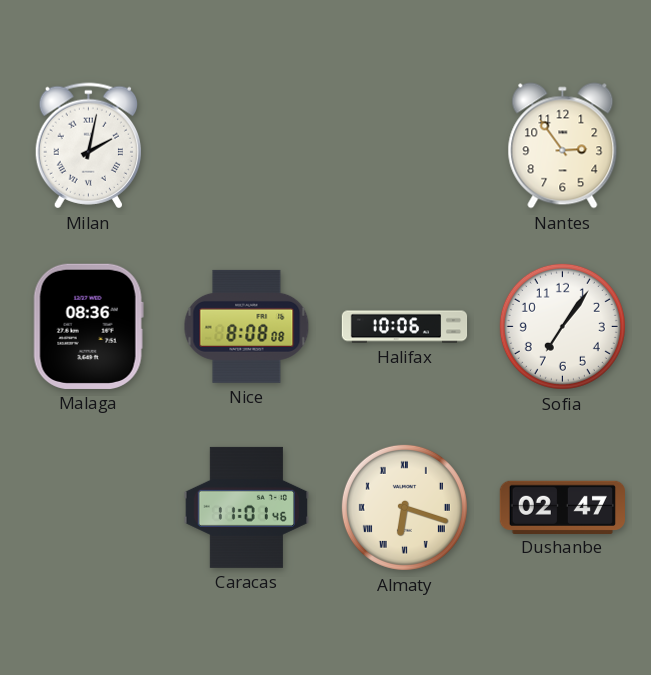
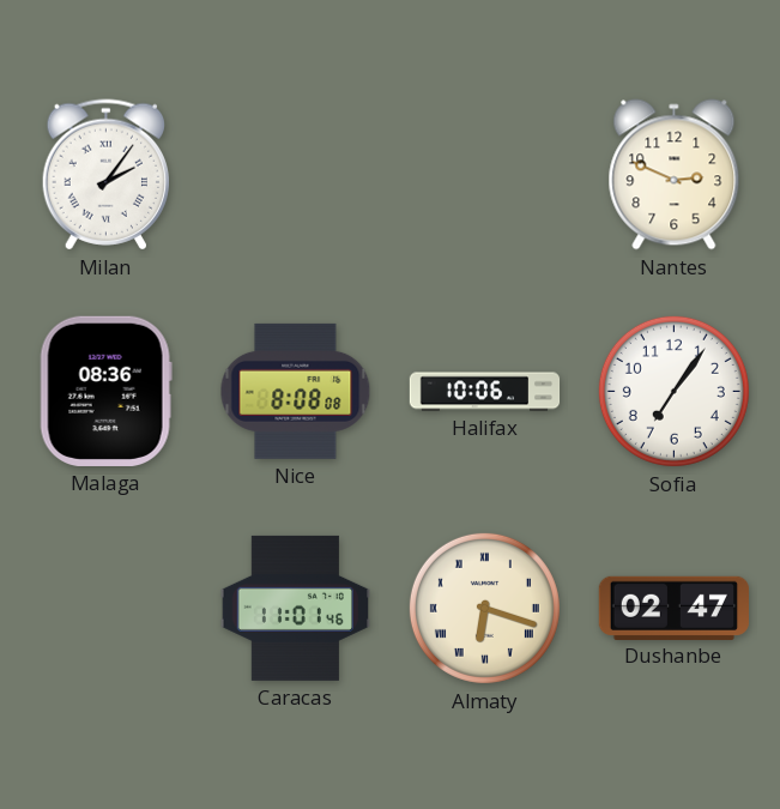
Milan: 2:02 -> 2:06
Nantes: 2:54 -> 2:49
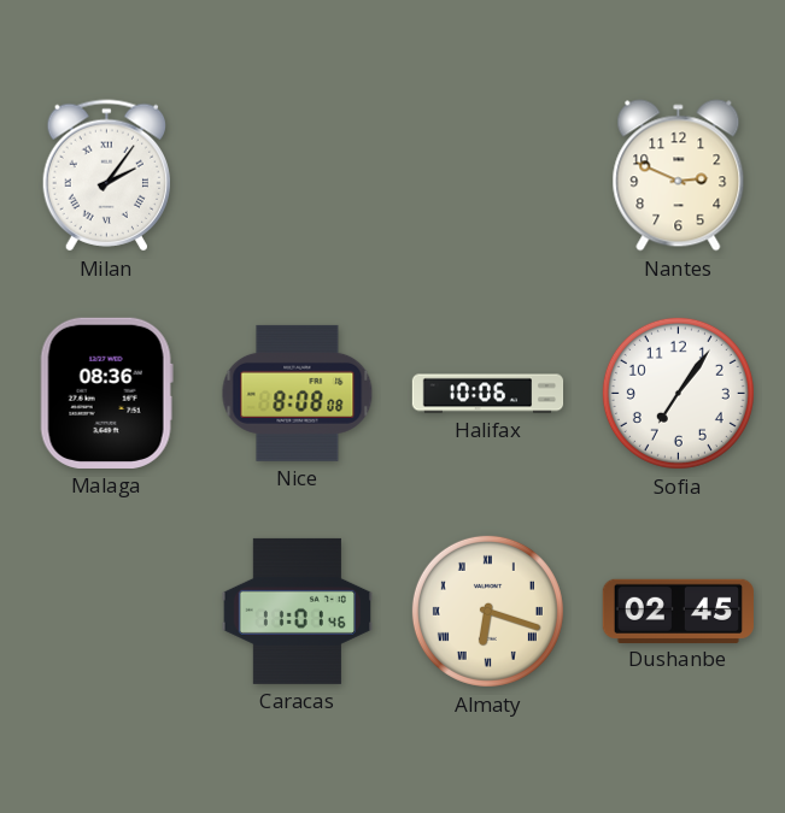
Dushanbe: 02:47 -> 02:45
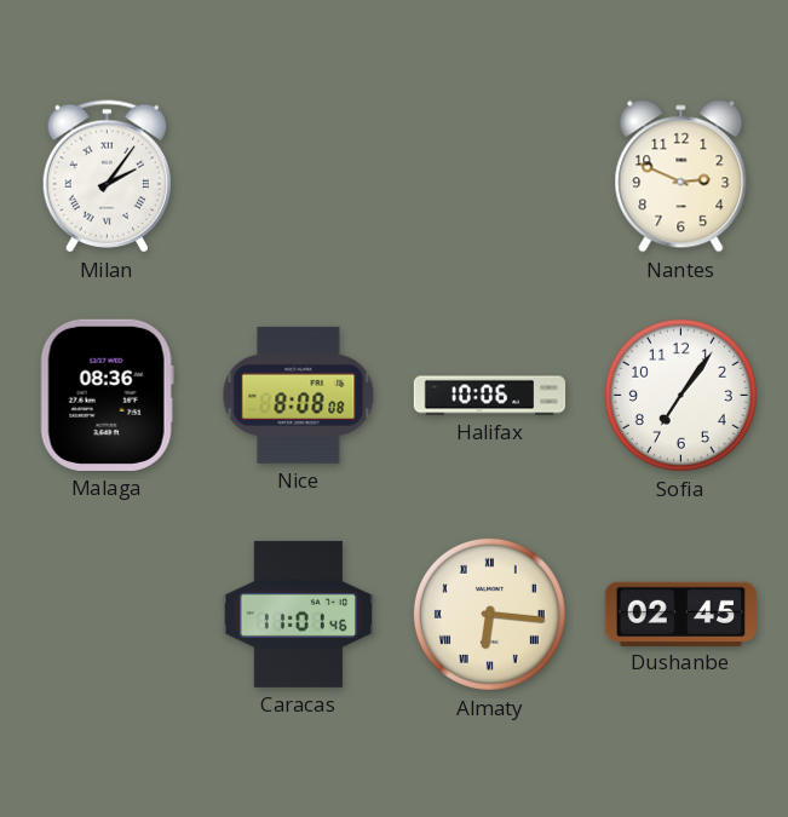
Almaty: 6:18 -> 6:16
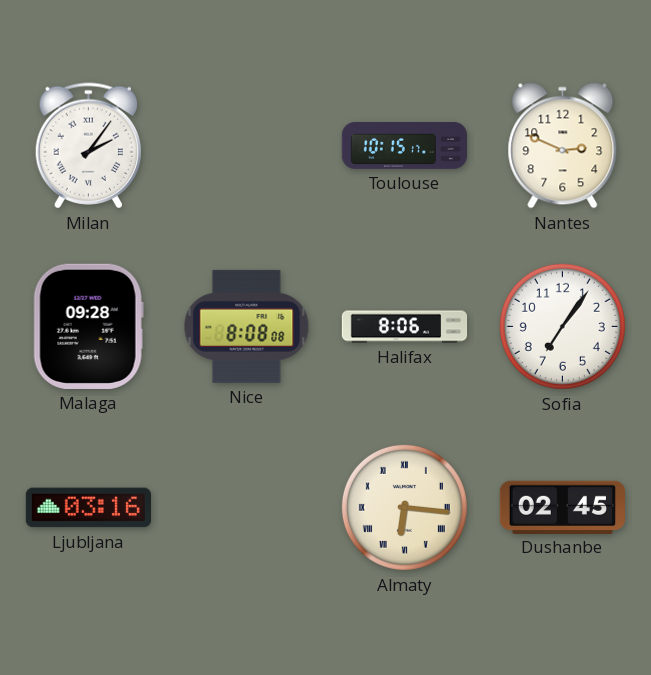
Toulouse: none -> 10:15
Malaga: 08:36 -> 09:28
Halifax: 10:06 -> 8:06
Ljubljana: none -> 03:16
Caracas: 11:01 -> none
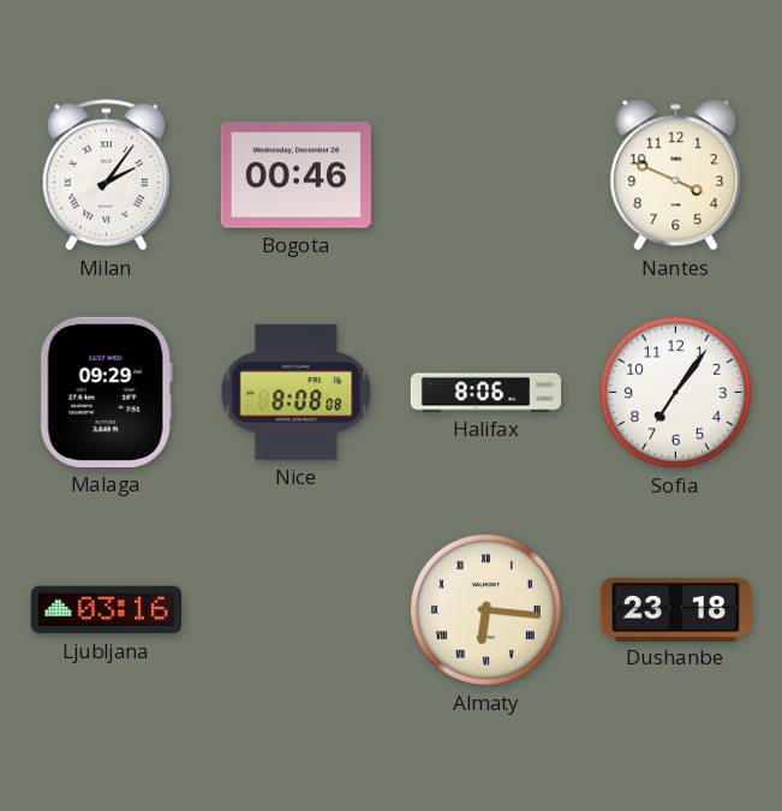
Bogota: none -> 00:46
Toulouse: 10:15 -> none
Nantes: 2:49 -> 3:49
Malaga: 09:28 -> 09:29
Dushanbe: 02:45 -> 23:18
